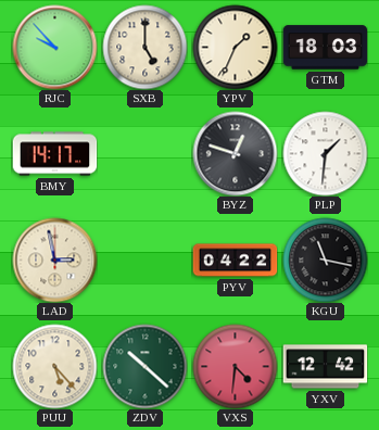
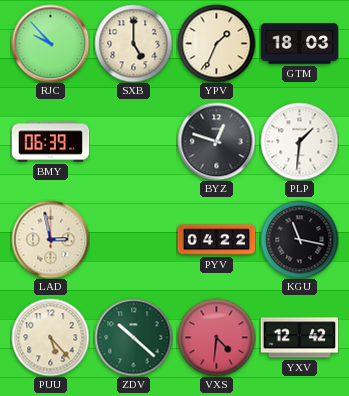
BMY: 14:17 -> 06:39
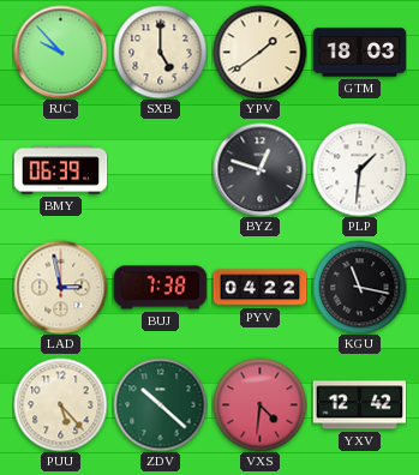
YPV: 1:34 -> 1:39
BUJ: none -> 7:38
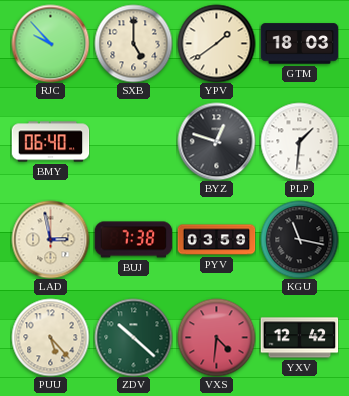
BMY: 06:39 -> 06:40
PYV: 04:22 -> 03:59
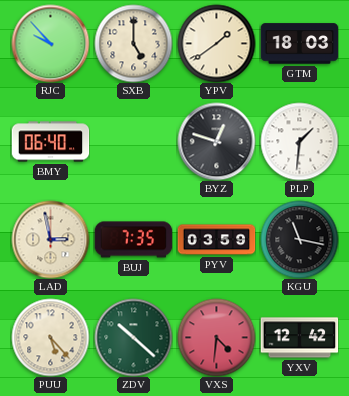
BUJ: 7:38 -> 7:35
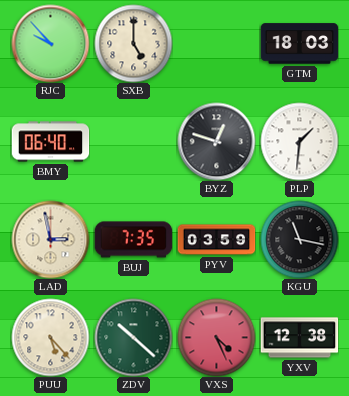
YPV: 1:39 -> none
VXS: 4:31 -> 4:26
YXV: 12:42 -> 12:38
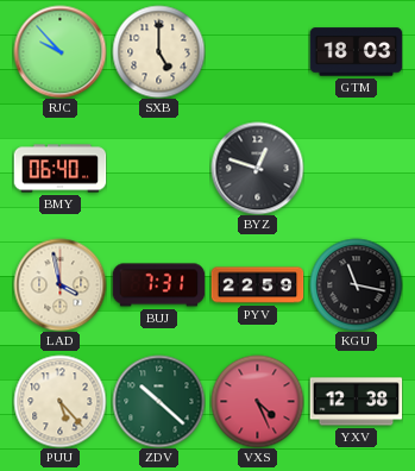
PLP: 1:31 -> none
LAD: 2:58 -> 3:58
BUJ: 7:35 -> 7:31
PYV: 03:59 -> 22:59
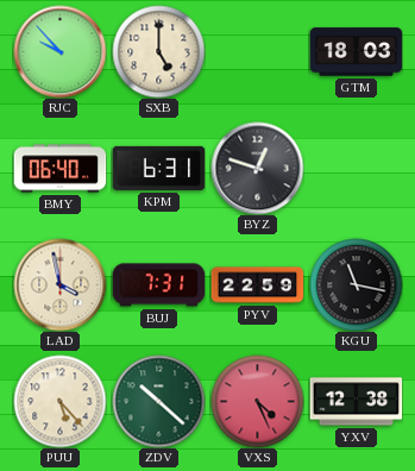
KPM: none -> 6:31
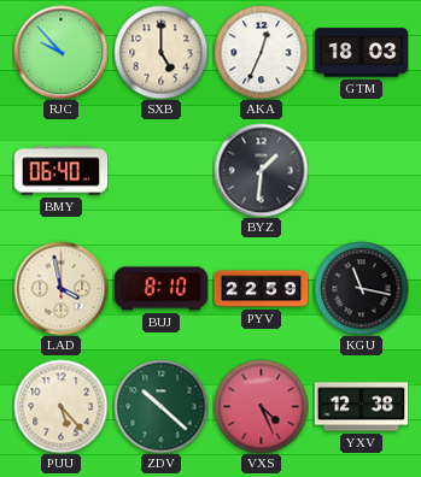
AKA: none -> 12:34
KPM: 6:31 -> none
BYZ: 12:48 -> 1:31
BUJ: 7:31 -> 8:10
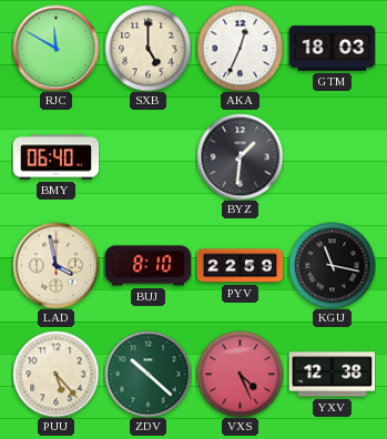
RJC: 9:53 -> 11:50
